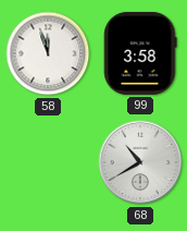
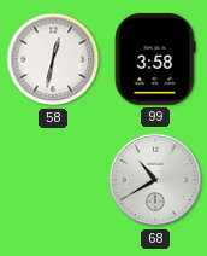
58: 11:57 -> 12:32
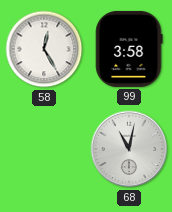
58: 12:32 -> 12:25
68: 10:40 -> 11:02
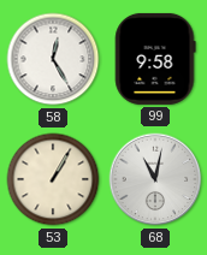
99: 3:58 -> 9:58
53: none -> 1:05
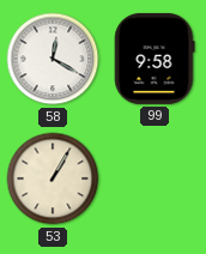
58: 12:25 -> 12:20
68: 11:02 -> none
